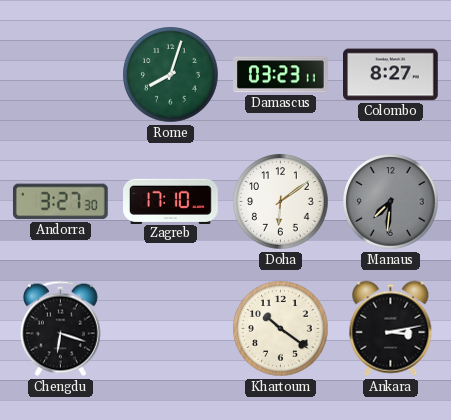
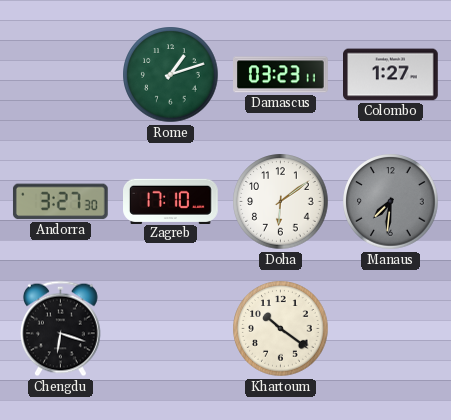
Rome: 8:03 -> 1:12
Colombo: 8:27 -> 1:27
Ankara: 3:13 -> none
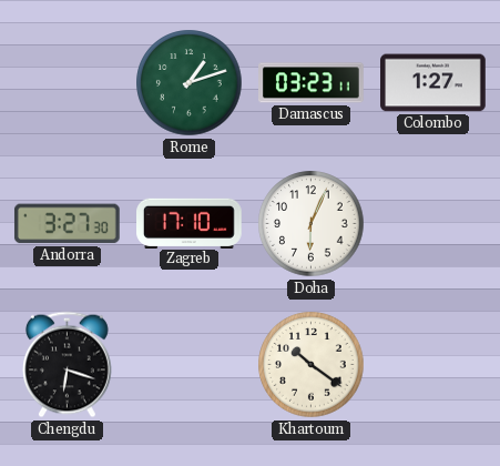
Doha: 6:09 -> 6:04
Manaus: 7:31 -> none
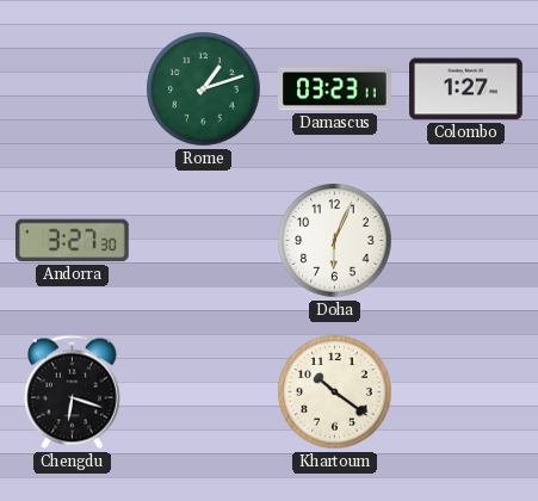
Zagreb: 17:10 -> none
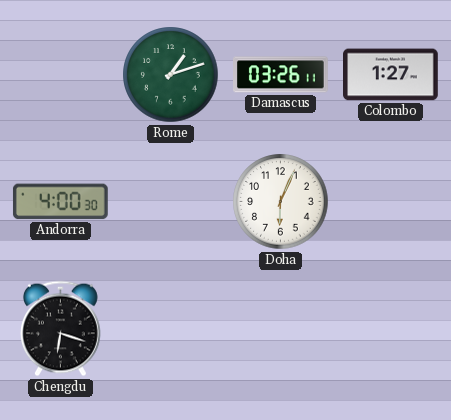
Damascus: 03:23 -> 03:26
Andorra: 3:27 -> 4:00
Khartoum: 10:21 -> none
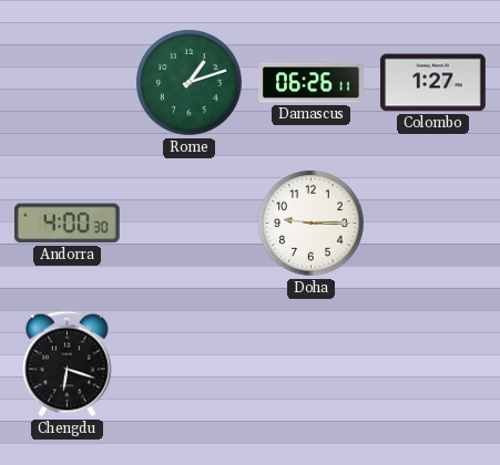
Damascus: 03:26 -> 06:26
Doha: 6:04 -> 9:15
